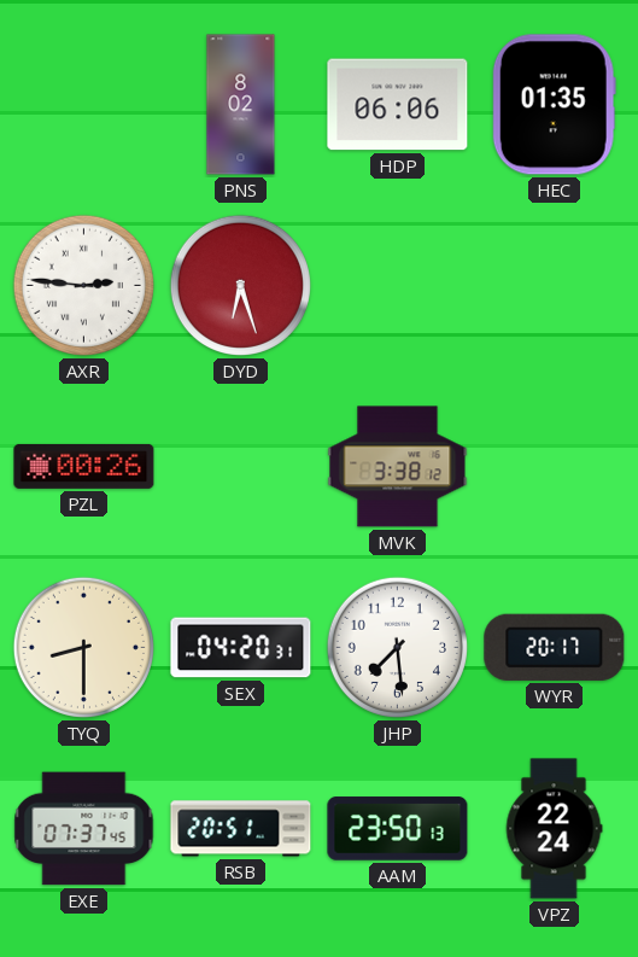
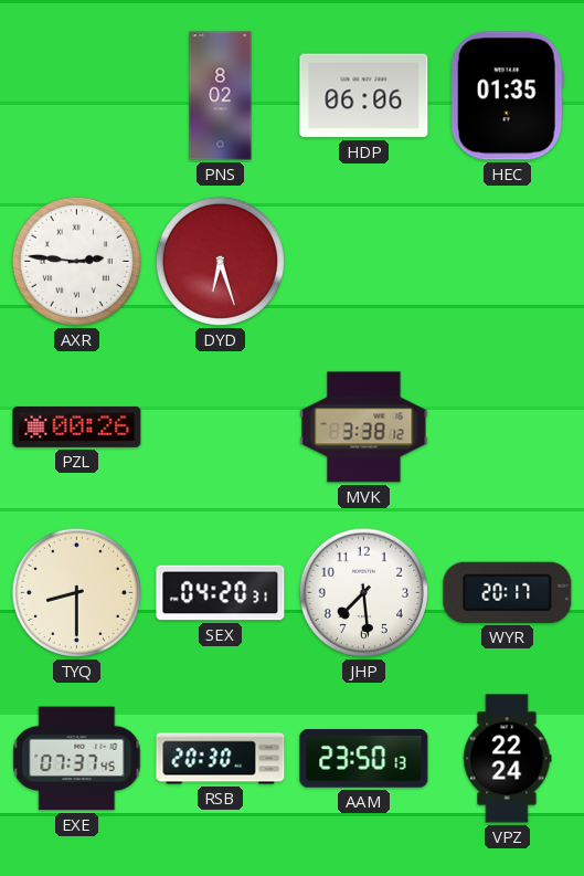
RSB: 20:51 -> 20:30
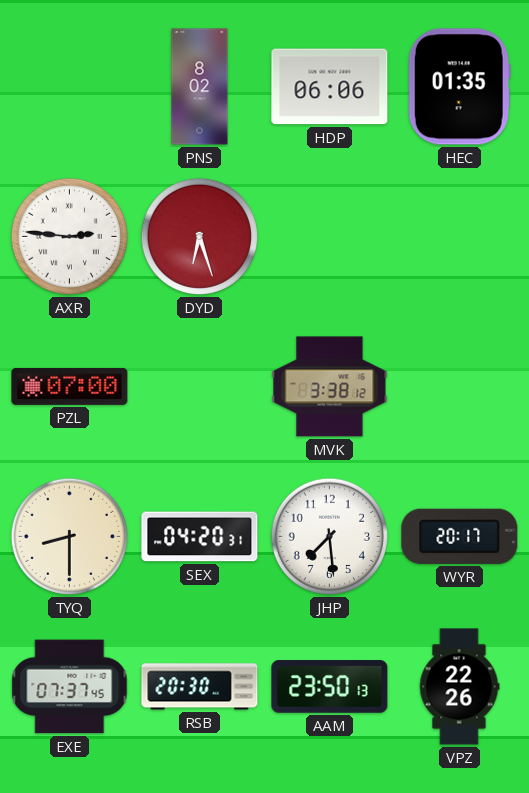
PZL: 00:26 -> 07:00
VPZ: 22:24 -> 22:26
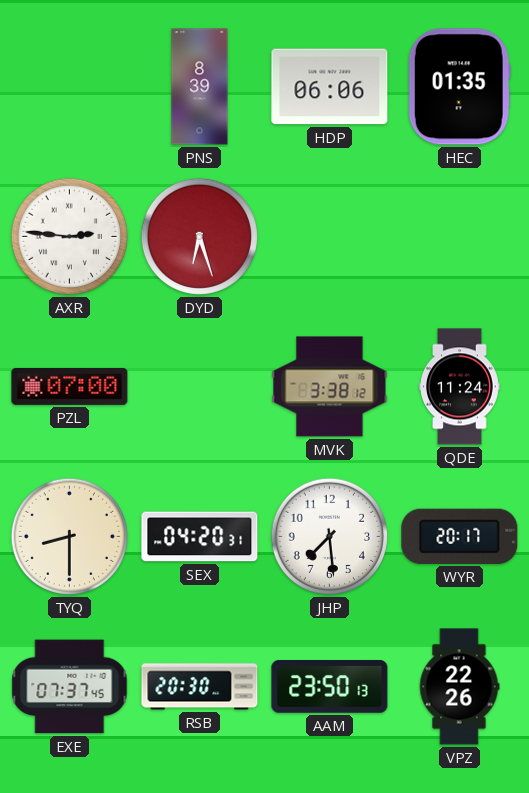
PNS: 8:02 -> 8:39
QDE: none -> 11:24
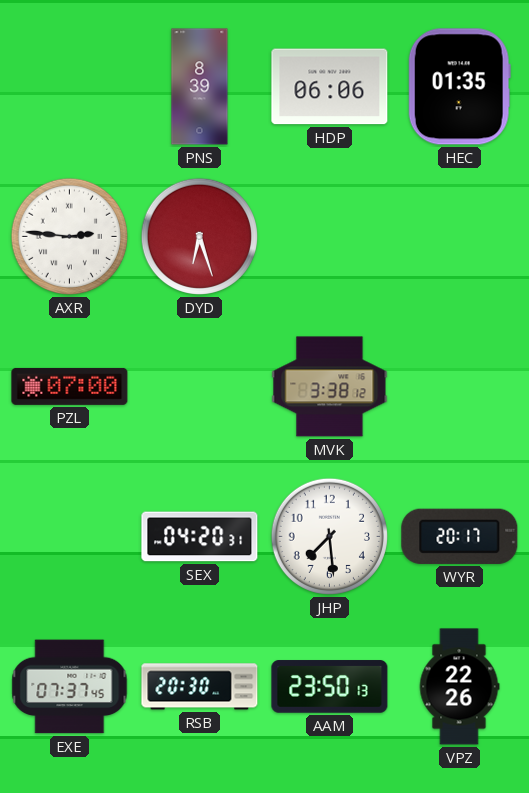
QDE: 11:24 -> none
TYQ: 8:30 -> none
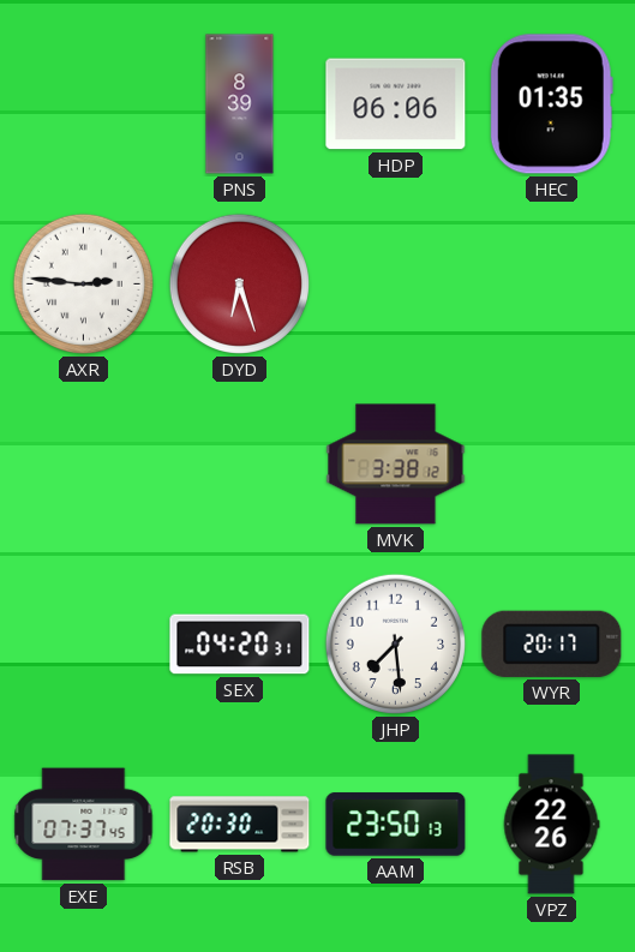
PZL: 07:00 -> none
